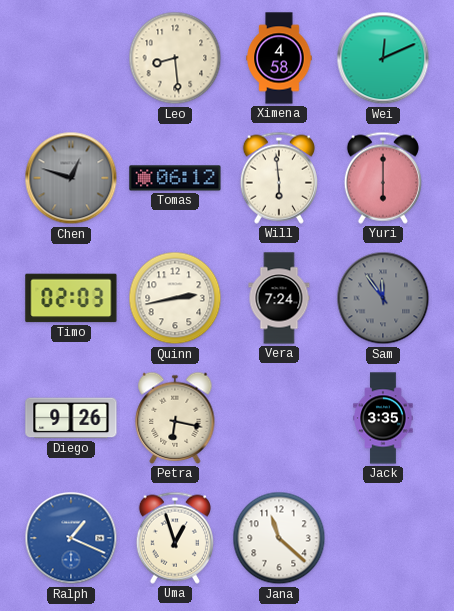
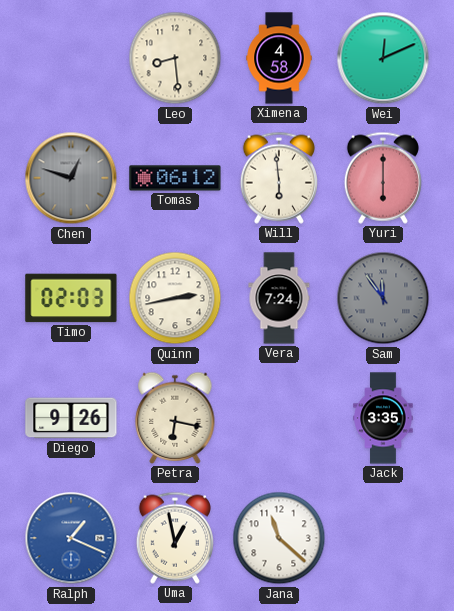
Uma: 12:57 -> 12:58
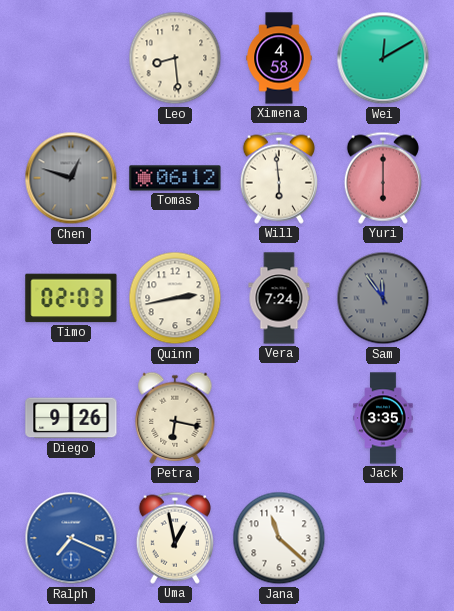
Wei: 12:11 -> 12:10
Ralph: 1:19 -> 7:19
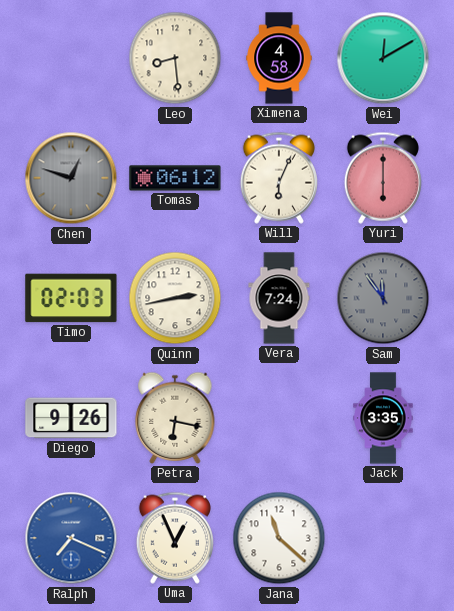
Will: 5:59 -> 6:04
Uma: 12:58 -> 12:56
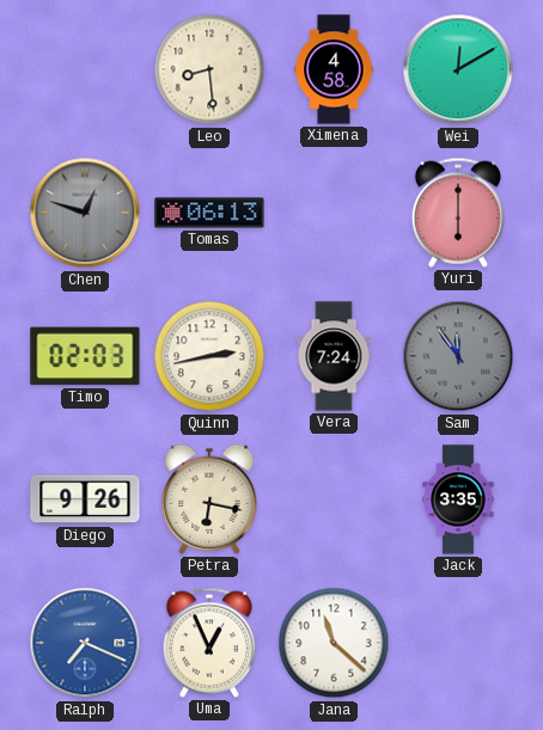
Tomas: 06:12 -> 06:13
Will: 6:04 -> none
